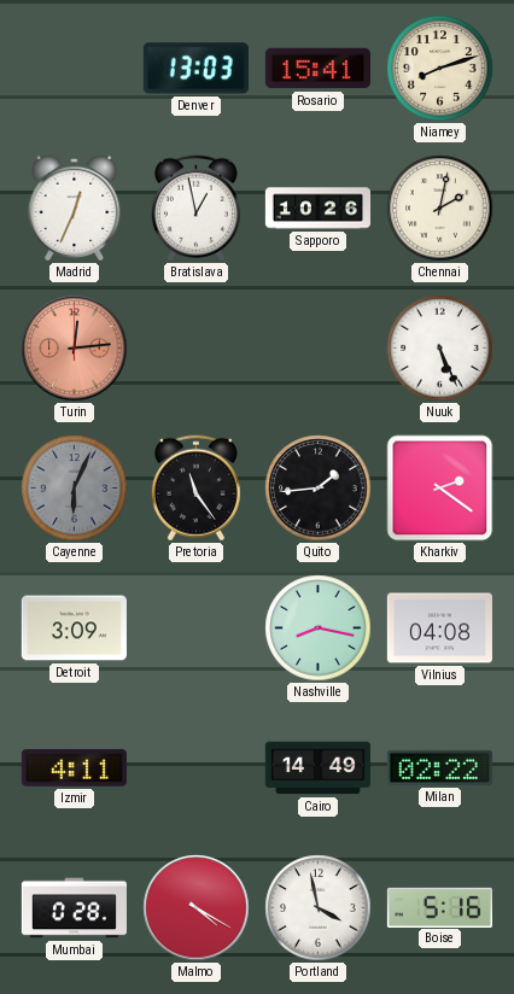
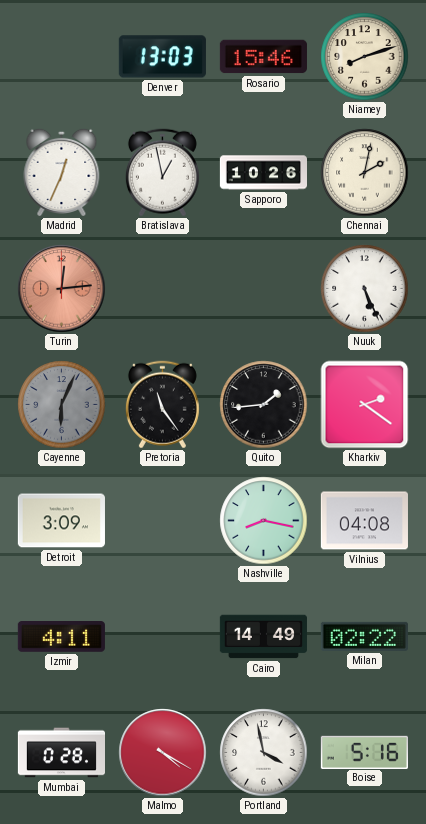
Rosario: 15:41 -> 15:46
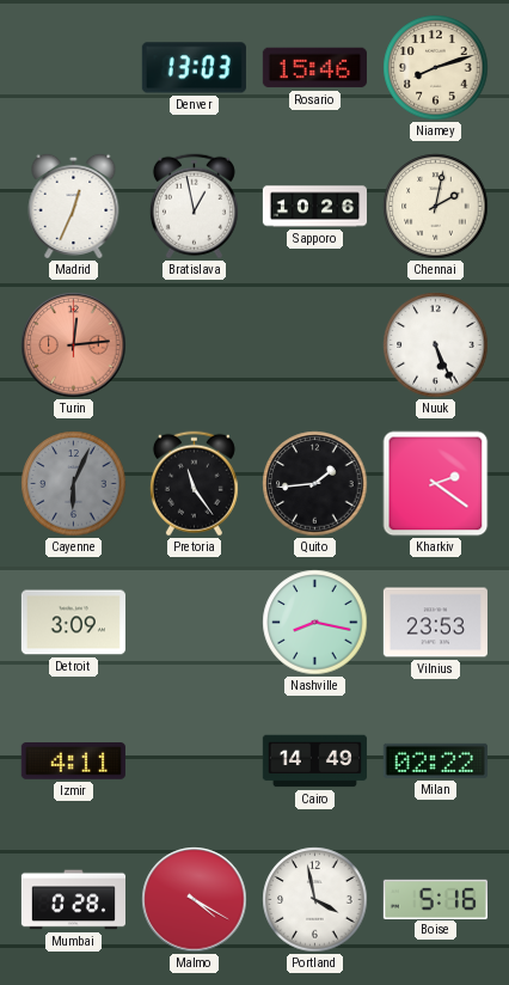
Vilnius: 04:08 -> 23:53
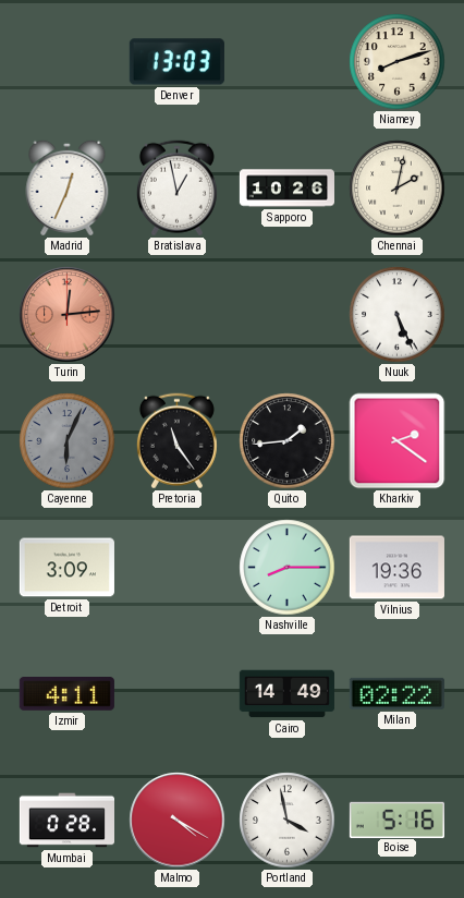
Rosario: 15:46 -> none
Nashville: 8:17 -> 8:15
Vilnius: 23:53 -> 19:36
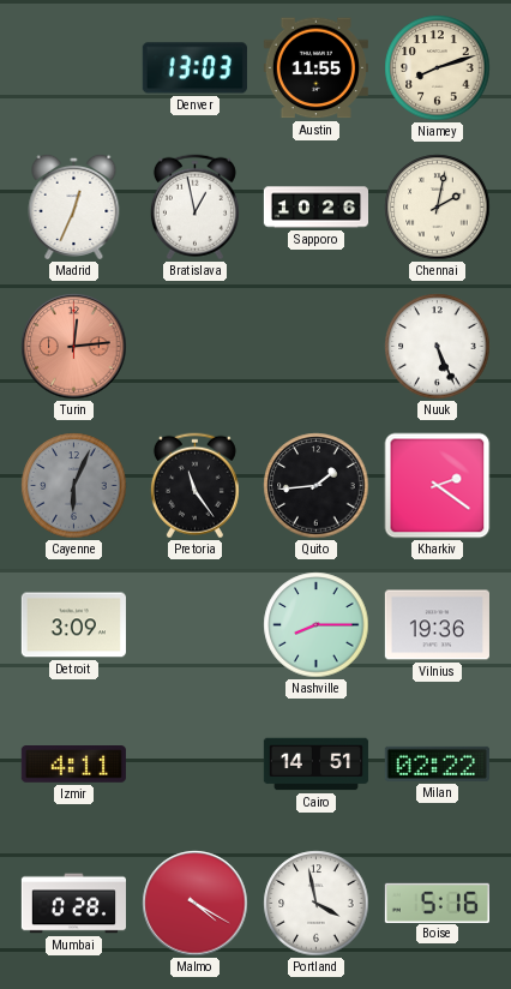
Austin: none -> 11:55
Cairo: 14:49 -> 14:51
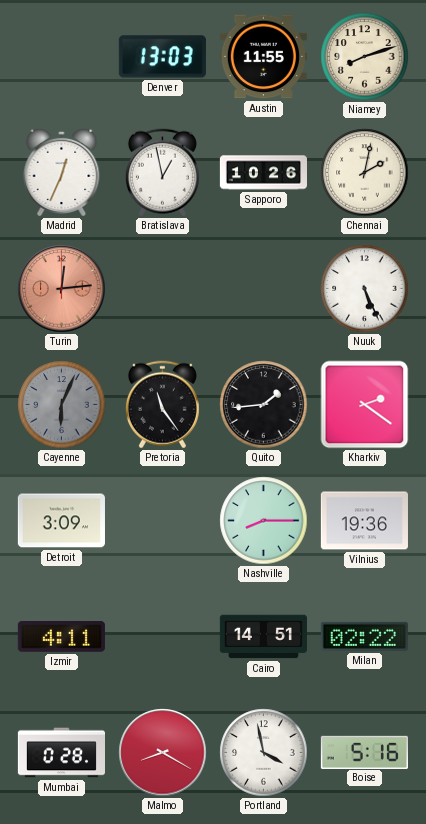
Malmo: 4:20 -> 8:20
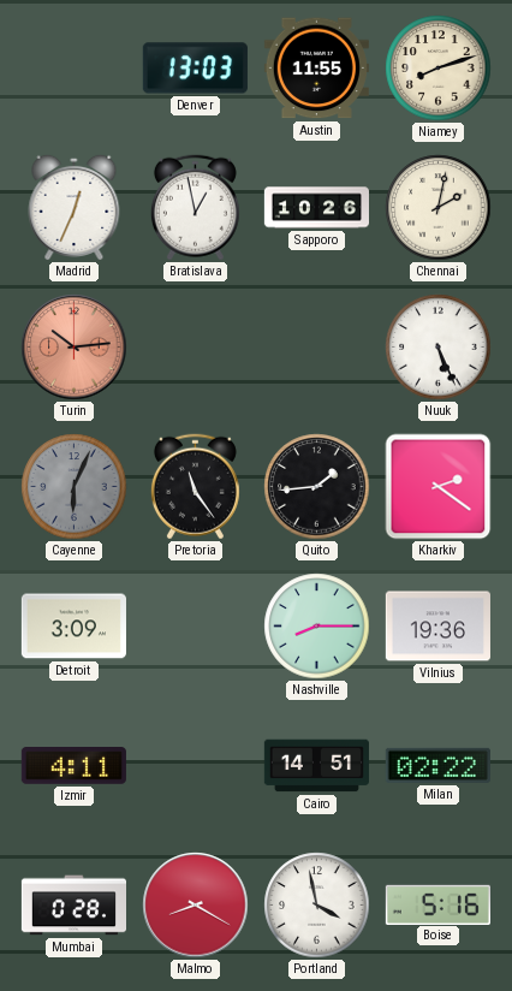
Turin: 12:14 -> 10:14
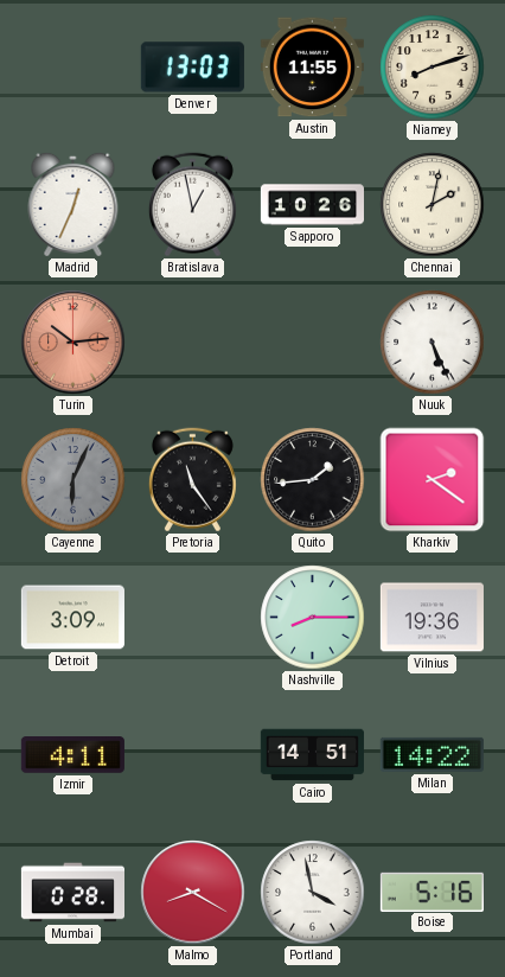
Milan: 02:22 -> 14:22
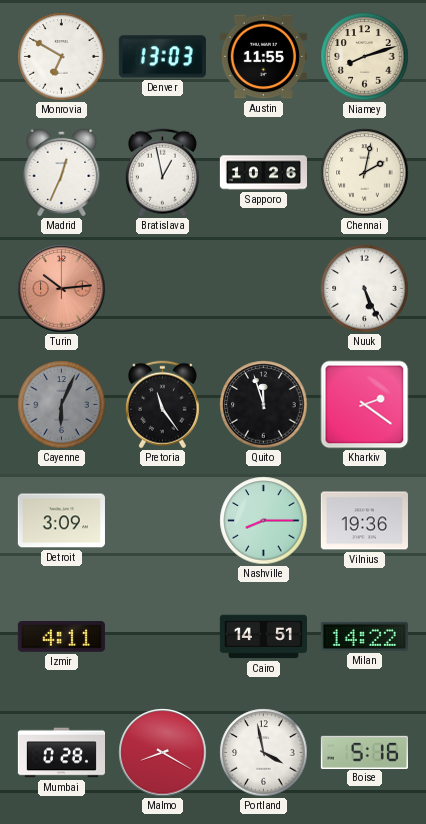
Monrovia: none -> 6:50
Quito: 1:44 -> 11:57
